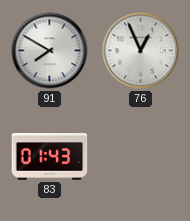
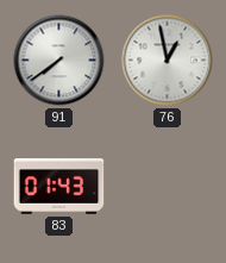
91: 7:50 -> 7:39
76: 12:56 -> 12:58
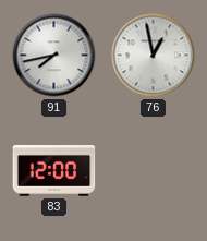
91: 7:39 -> 7:43
83: 01:43 -> 12:00
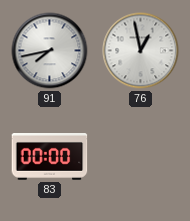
83: 12:00 -> 00:00
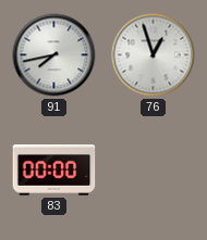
76: 12:58 -> 12:57
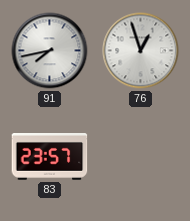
83: 00:00 -> 23:57
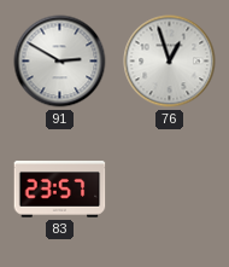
91: 7:43 -> 2:50
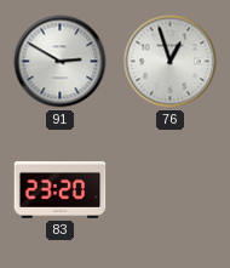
83: 23:57 -> 23:20
